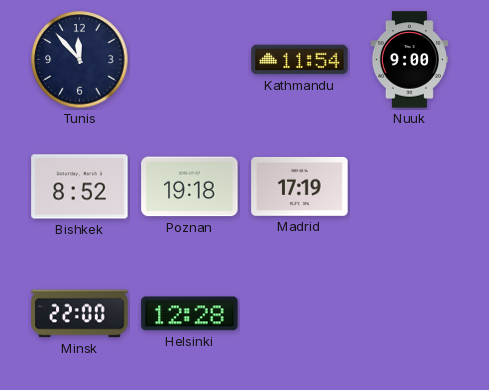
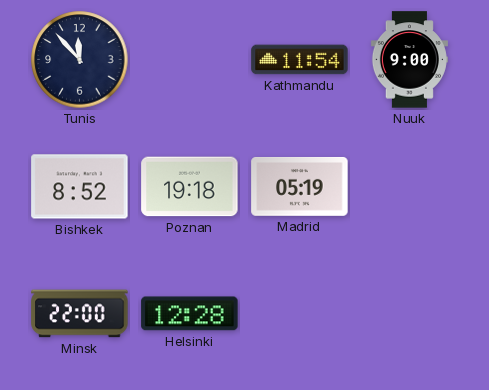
Madrid: 17:19 -> 05:19
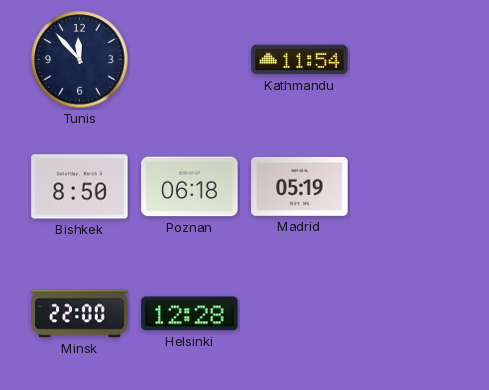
Nuuk: 9:00 -> none
Bishkek: 8:52 -> 8:50
Poznan: 19:18 -> 06:18
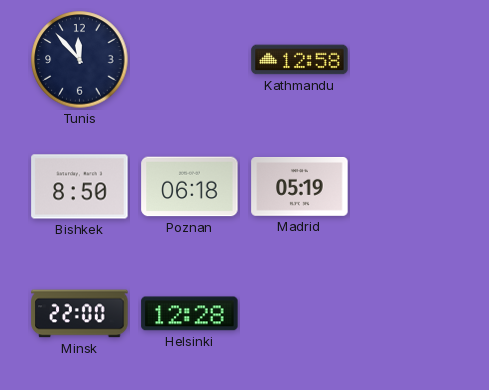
Kathmandu: 11:54 -> 12:58
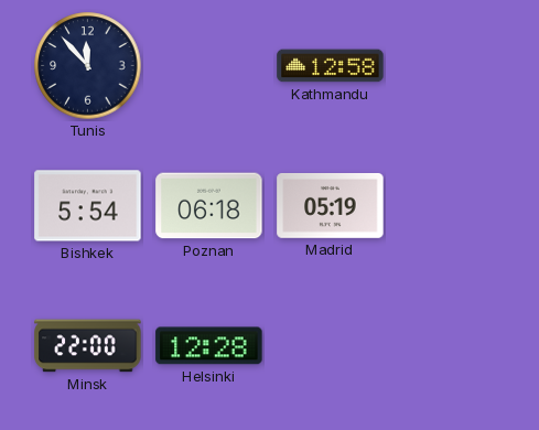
Bishkek: 8:50 -> 5:54
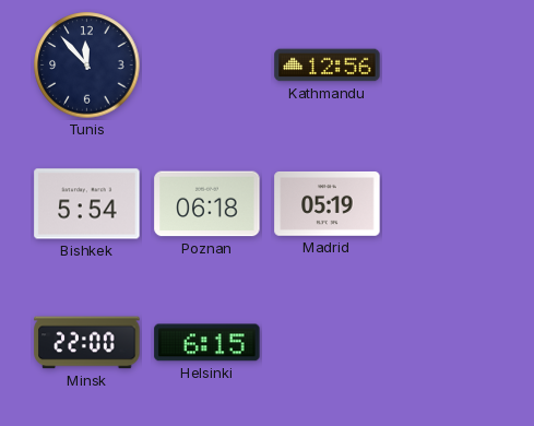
Kathmandu: 12:58 -> 12:56
Helsinki: 12:28 -> 6:15
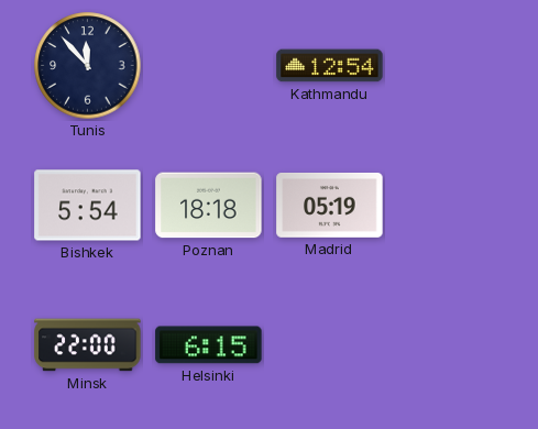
Kathmandu: 12:56 -> 12:54
Poznan: 06:18 -> 18:18
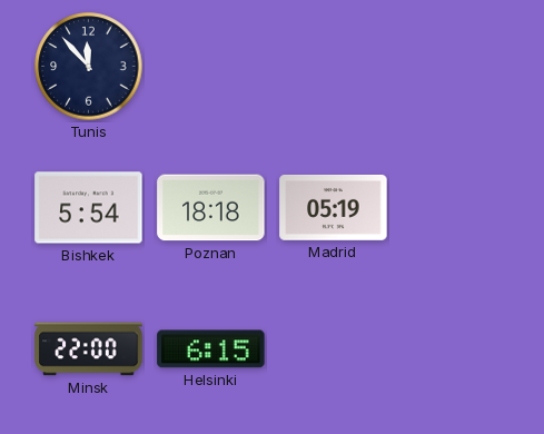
Kathmandu: 12:54 -> none
